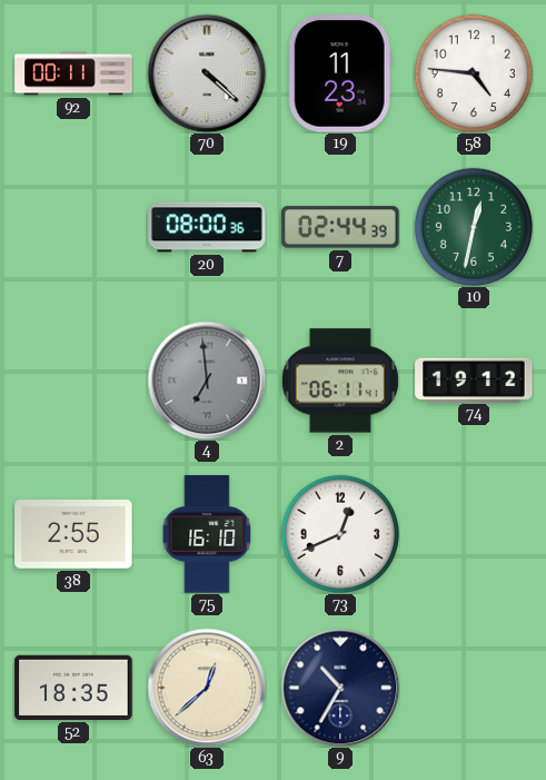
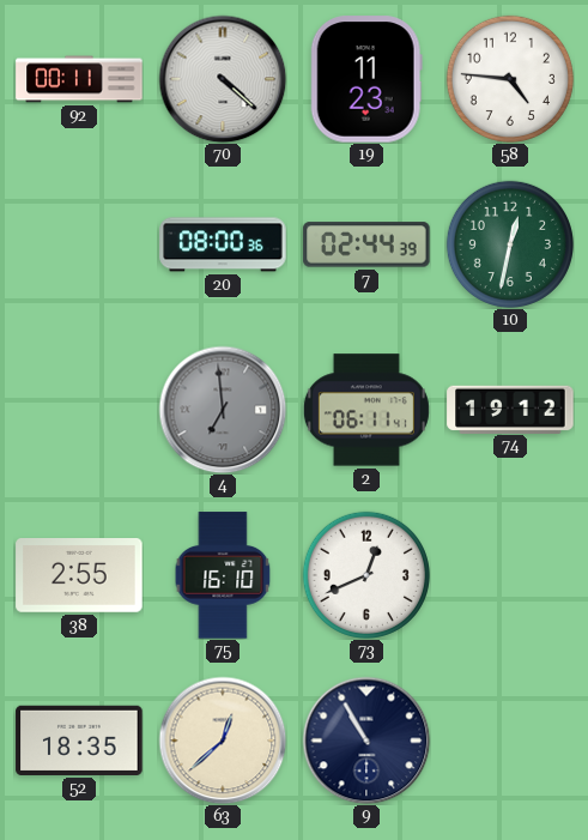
9: 10:35 -> 10:55
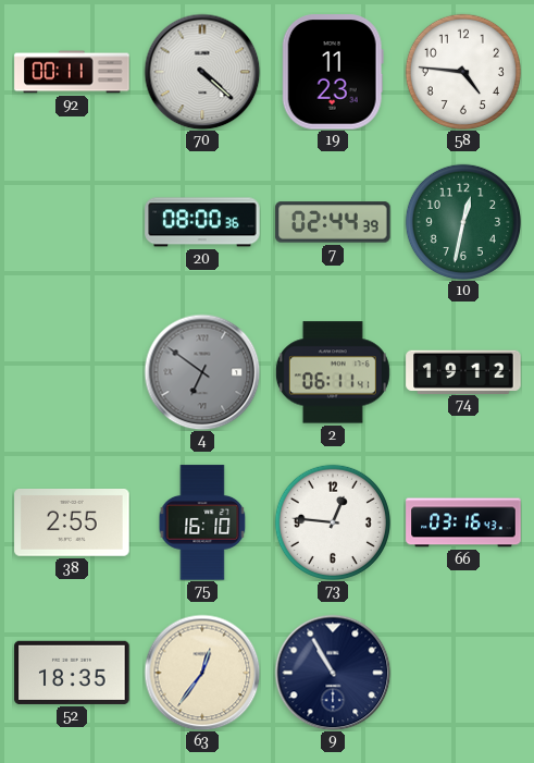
4: 6:59 -> 6:51
73: 12:41 -> 12:46
66: none -> 03:16
63: 12:38 -> 12:36
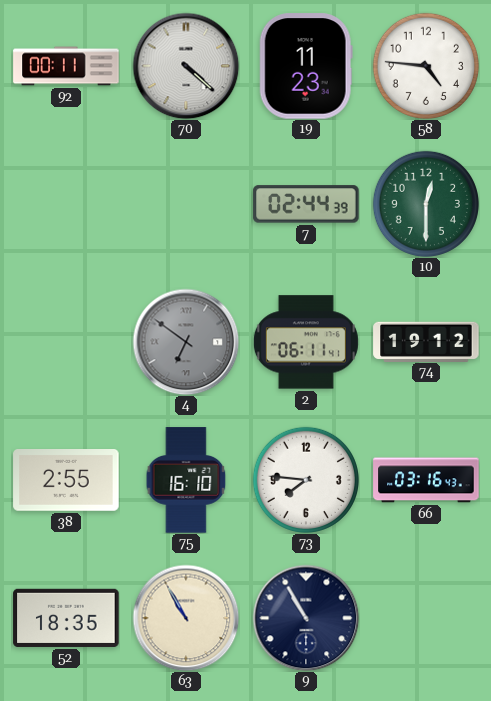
20: 08:00 -> none
10: 12:32 -> 12:30
73: 12:46 -> 7:46
63: 12:36 -> 10:55
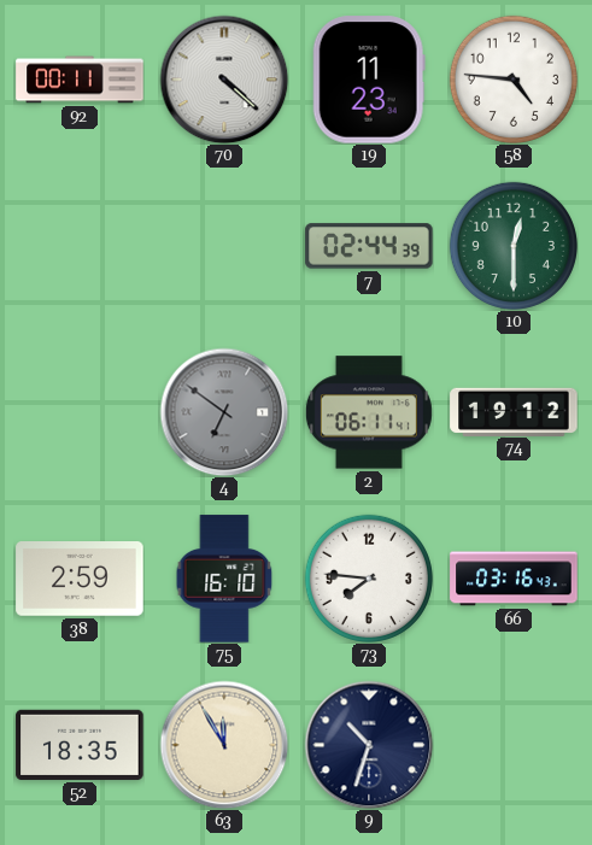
38: 2:55 -> 2:59
63: 10:55 -> 11:55
9: 10:55 -> 10:33
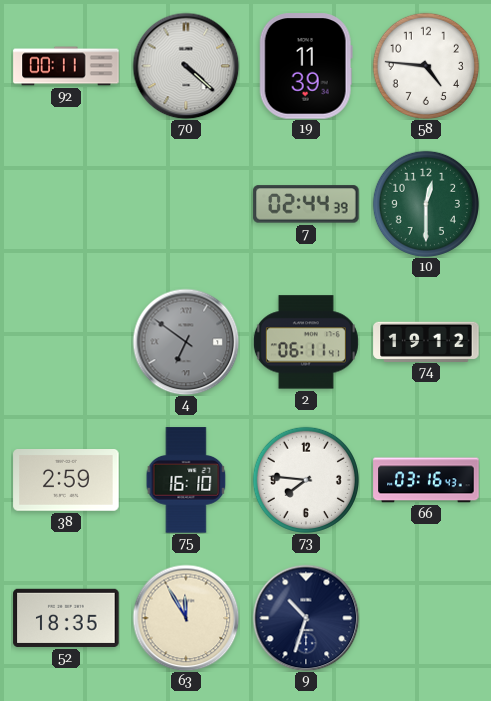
19: 11:23 -> 11:39
